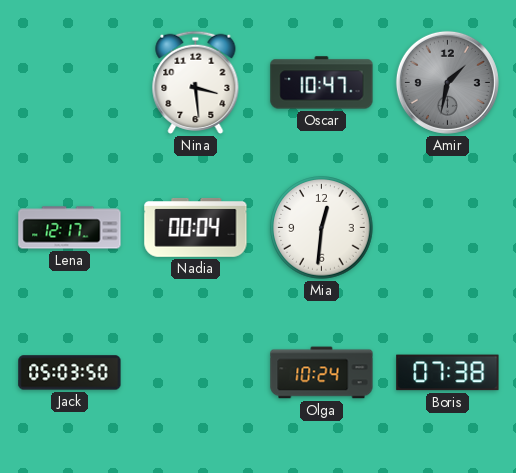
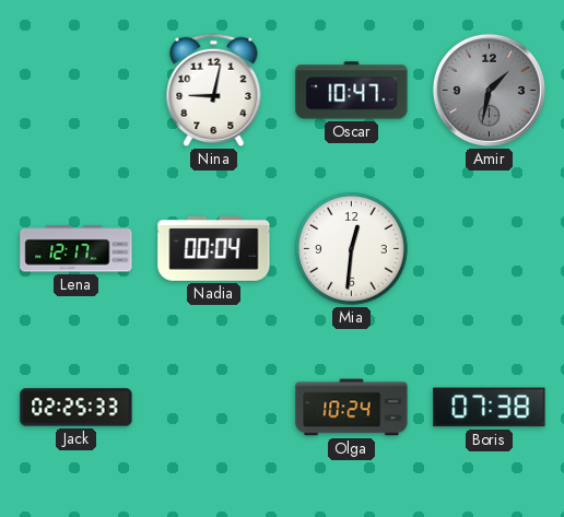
Nina: 3:29 -> 9:02
Jack: 05:03 -> 02:25
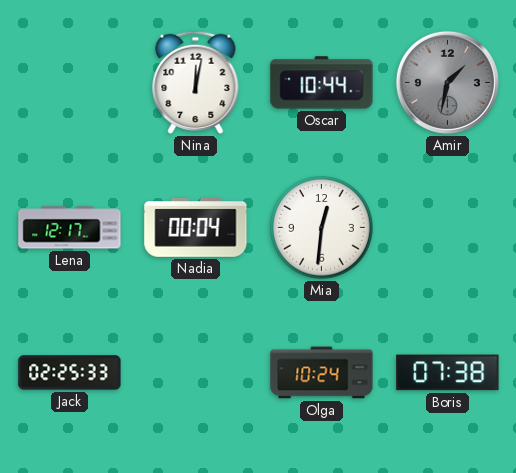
Nina: 9:02 -> 12:02
Oscar: 10:47 -> 10:44
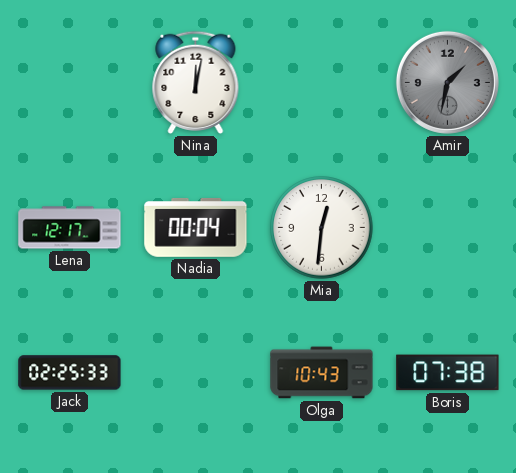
Oscar: 10:44 -> none
Olga: 10:24 -> 10:43
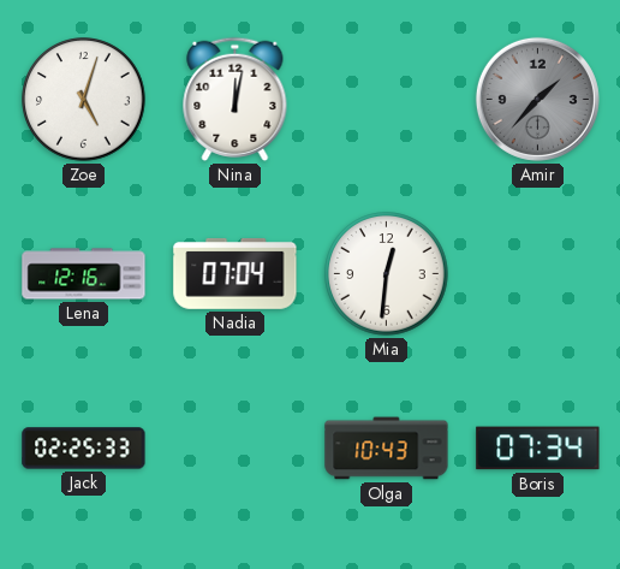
Zoe: none -> 5:03
Amir: 1:32 -> 1:37
Lena: 12:17 -> 12:16
Nadia: 00:04 -> 07:04
Boris: 07:38 -> 07:34
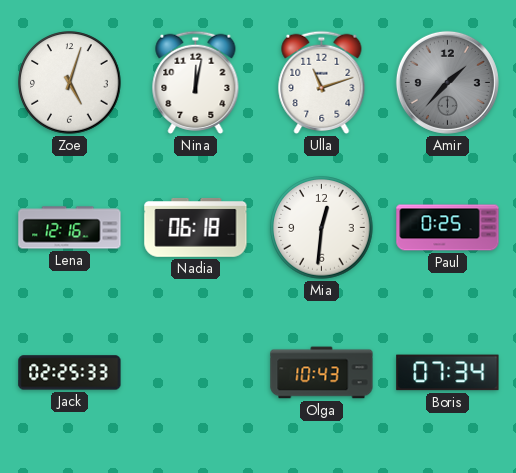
Ulla: none -> 11:12
Nadia: 07:04 -> 06:18
Paul: none -> 0:25
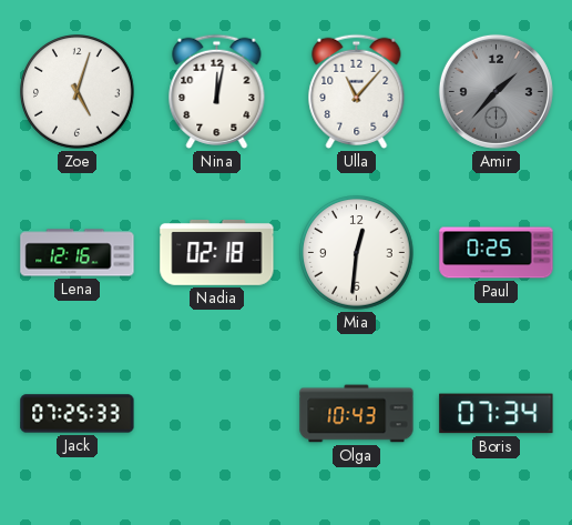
Ulla: 11:12 -> 11:07
Nadia: 06:18 -> 02:18
Jack: 02:25 -> 07:25
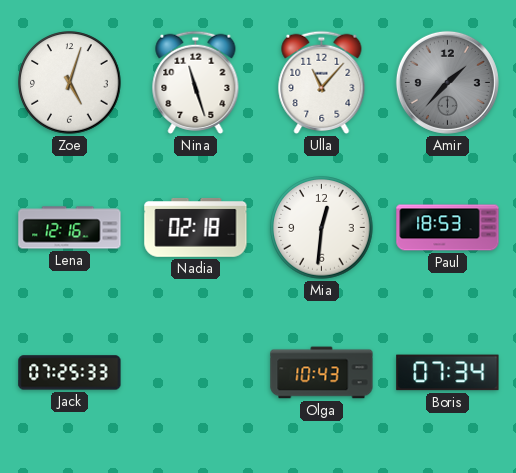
Nina: 12:02 -> 11:27
Paul: 0:25 -> 18:53
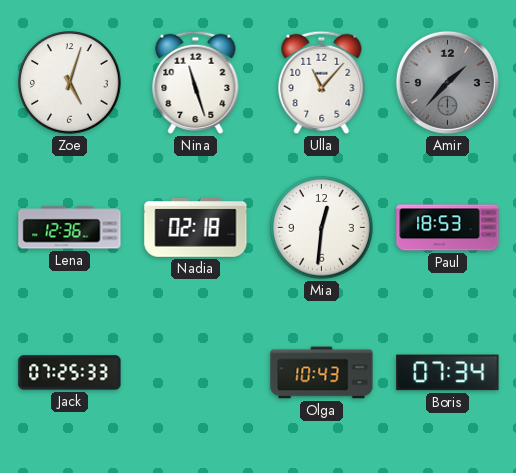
Lena: 12:16 -> 12:36
